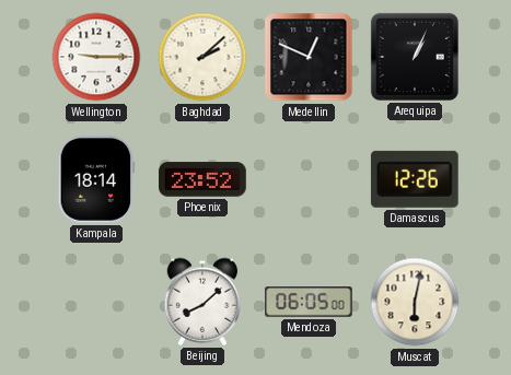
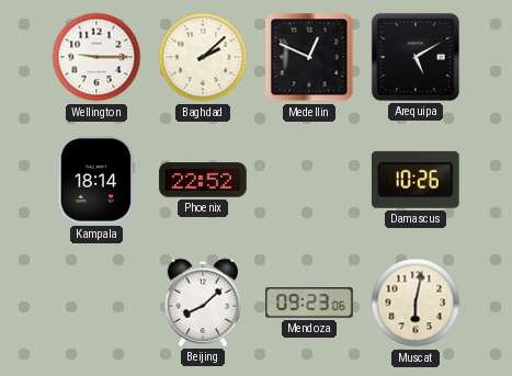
Arequipa: 1:04 -> 5:10
Phoenix: 23:52 -> 22:52
Damascus: 12:26 -> 10:26
Mendoza: 06:05 -> 09:23
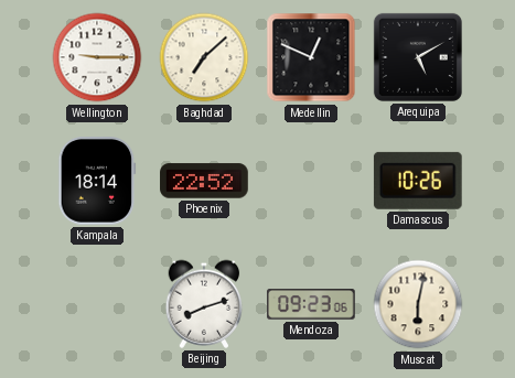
Baghdad: 2:08 -> 7:08
Beijing: 8:08 -> 8:12
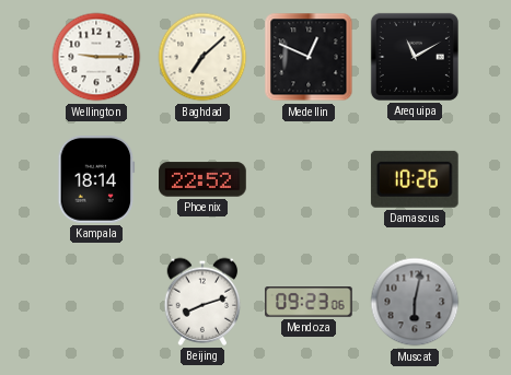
Arequipa: 5:10 -> 11:10
Muscat dial: cream -> grey
